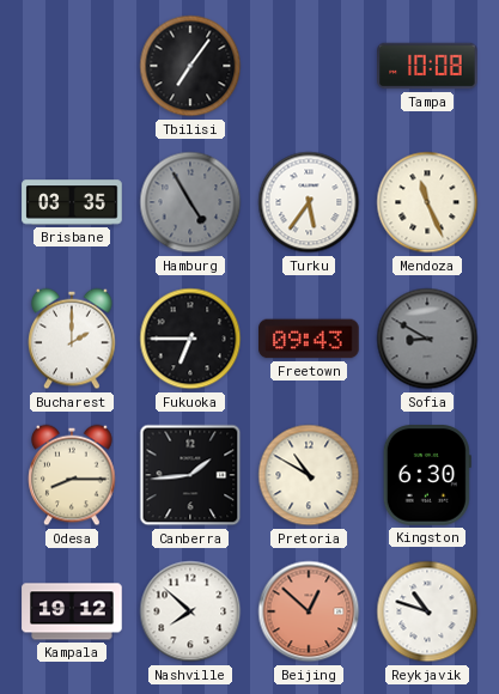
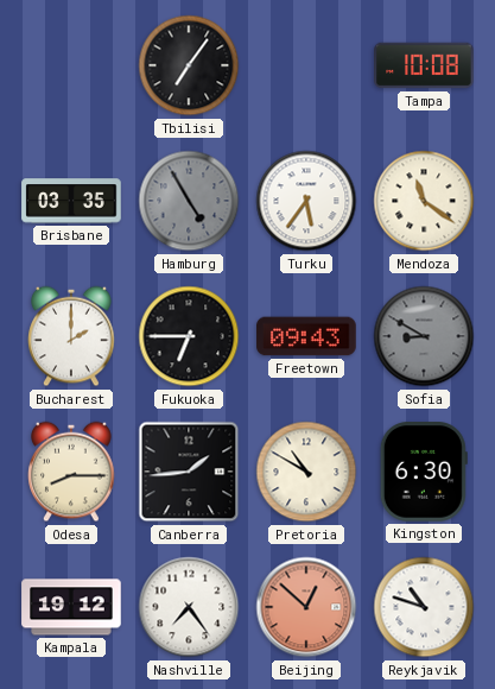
Mendoza: 11:26 -> 11:21
Nashville: 7:52 -> 7:24
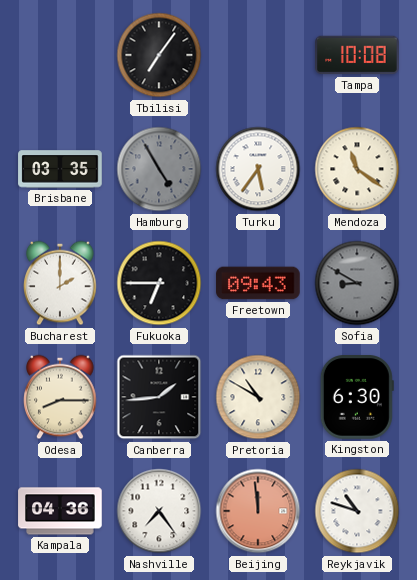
Kampala: 19:12 -> 04:36
Beijing: 12:52 -> 11:59
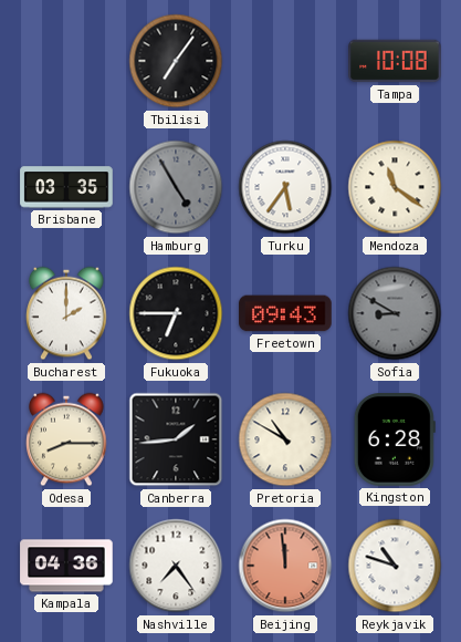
Kingston: 6:30 -> 6:28
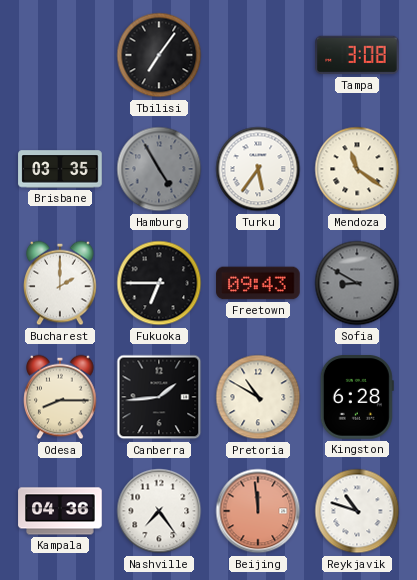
Tampa: 10:08 -> 3:08
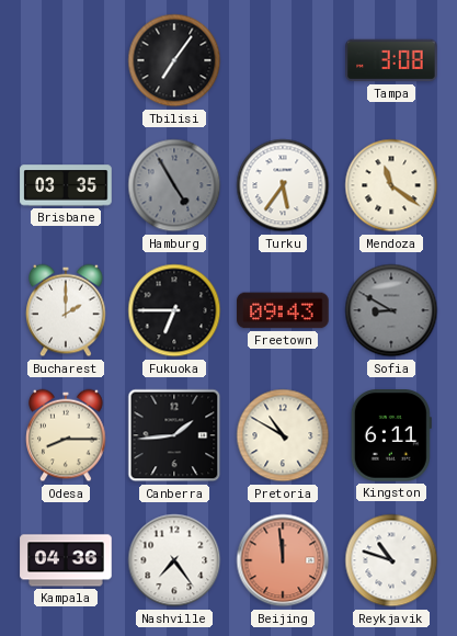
Kingston: 6:28 -> 6:11
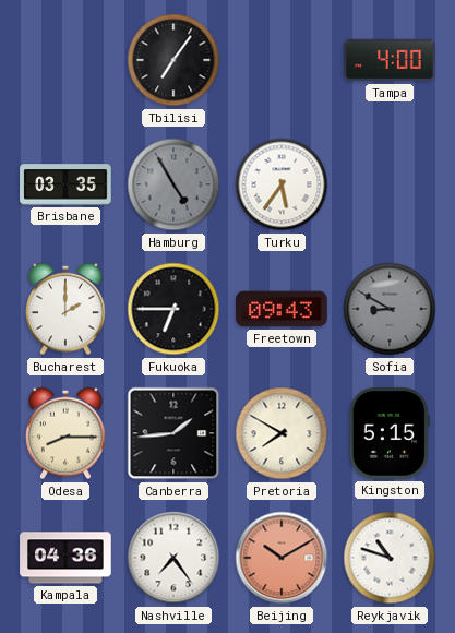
Tampa: 3:08 -> 4:00
Mendoza: 11:21 -> none
Pretoria: 10:50 -> 7:50
Kingston: 6:11 -> 5:15
Beijing: 11:59 -> 10:10
